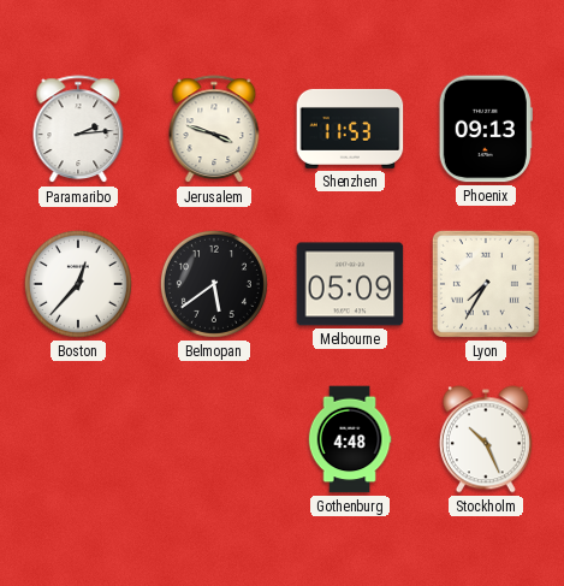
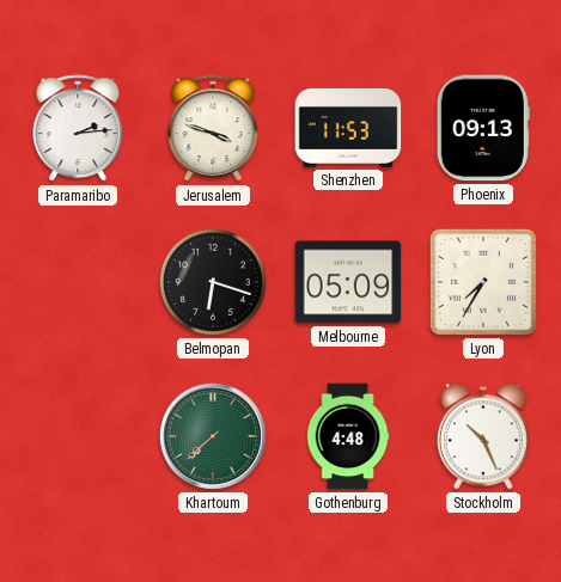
Boston: 12:37 -> none
Belmopan: 5:39 -> 6:18
Khartoum: none -> 7:38
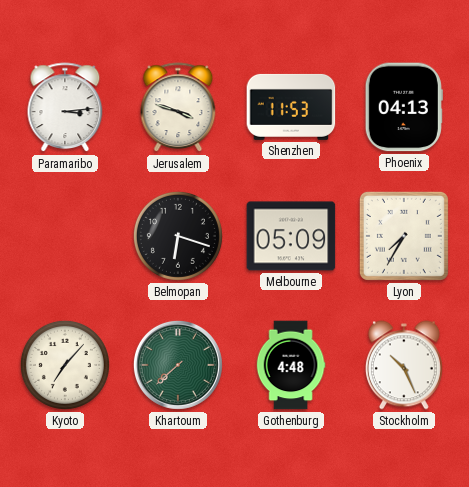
Paramaribo: 2:14 -> 3:14
Phoenix: 09:13 -> 04:13
Kyoto: none -> 7:07
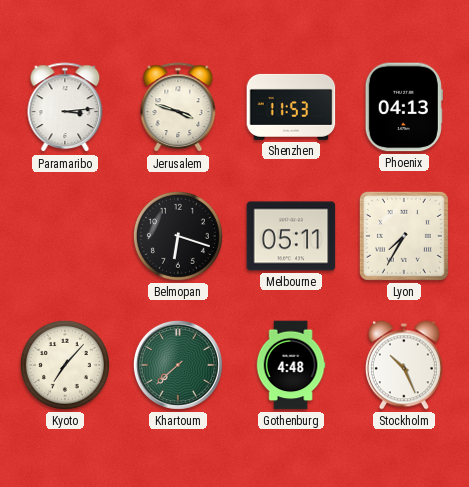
Melbourne: 05:09 -> 05:11
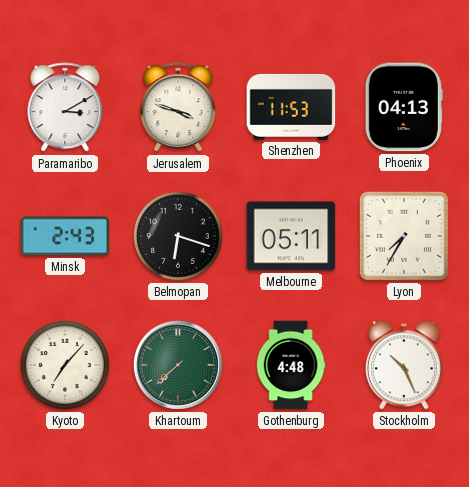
Paramaribo: 3:14 -> 3:10
Minsk: none -> 2:43
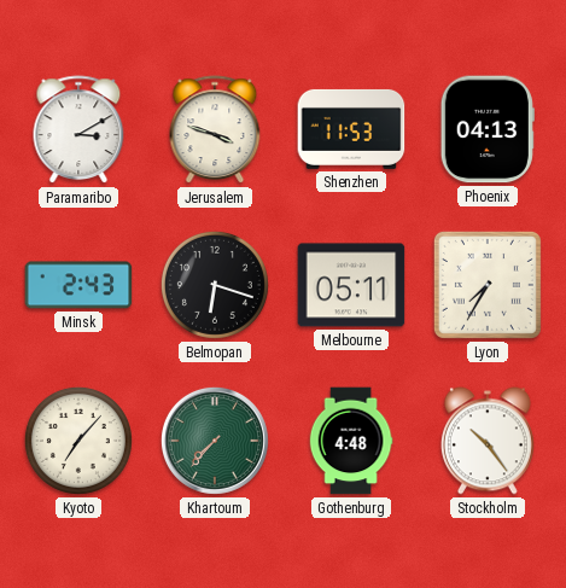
Khartoum: 7:38 -> 7:37
Stockholm: 10:26 -> 10:24
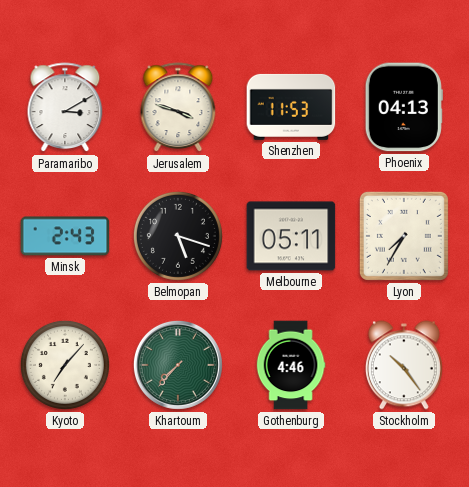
Belmopan: 6:18 -> 5:18
Gothenburg: 4:48 -> 4:46
